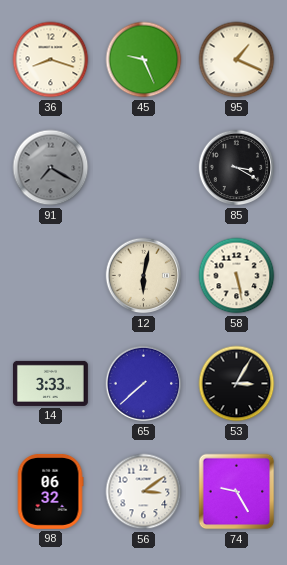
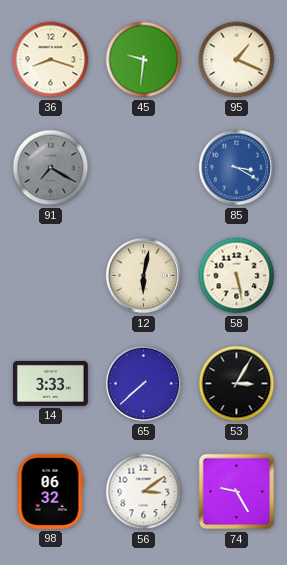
45: 9:26 -> 9:31
85 dial: black -> blue
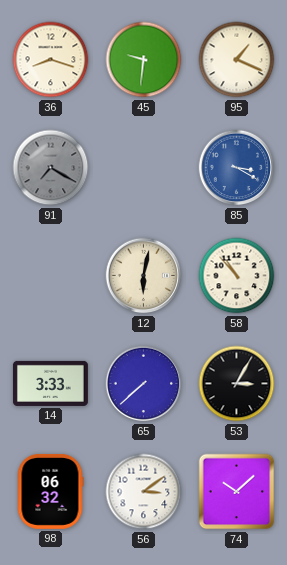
58: 5:28 -> 10:53
74: 9:25 -> 10:08
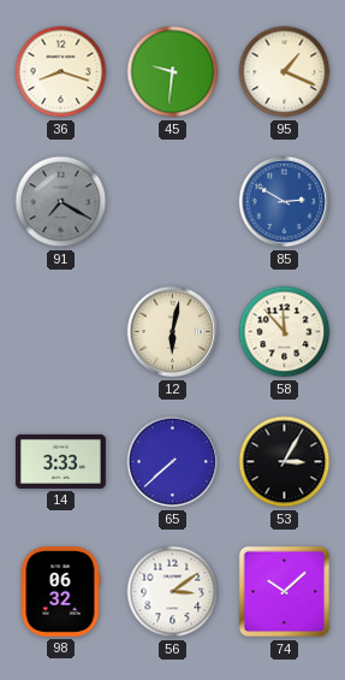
85: 3:20 -> 2:50
58: 10:53 -> 11:53
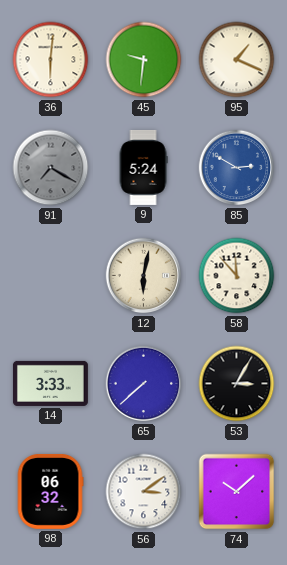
36: 8:18 -> 6:01
9: none -> 5:24
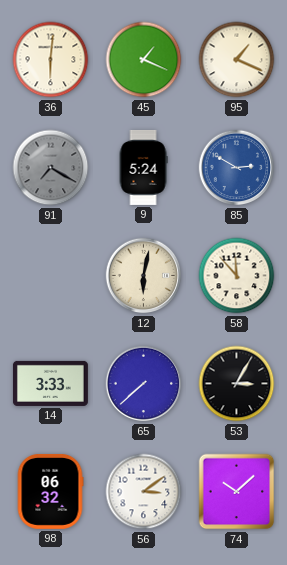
45: 9:31 -> 1:19
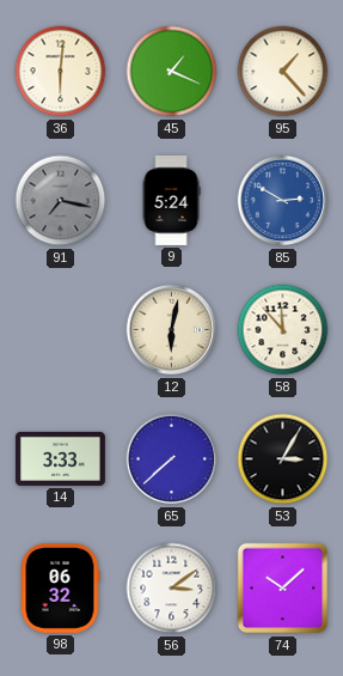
95: 1:19 -> 1:23
91: 7:20 -> 7:17
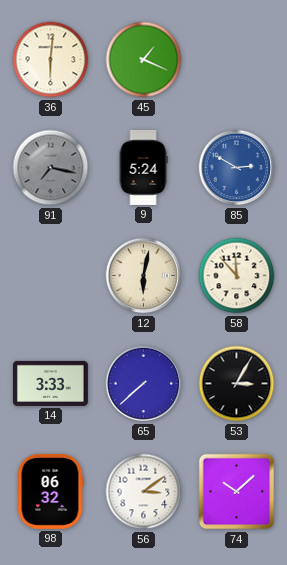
95: 1:23 -> none
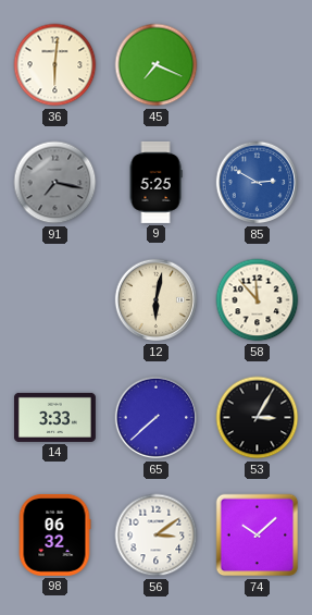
45: 1:19 -> 7:19
9: 5:24 -> 5:25
